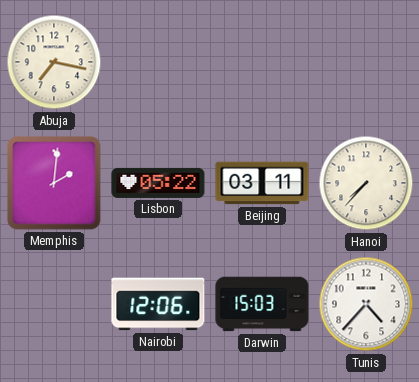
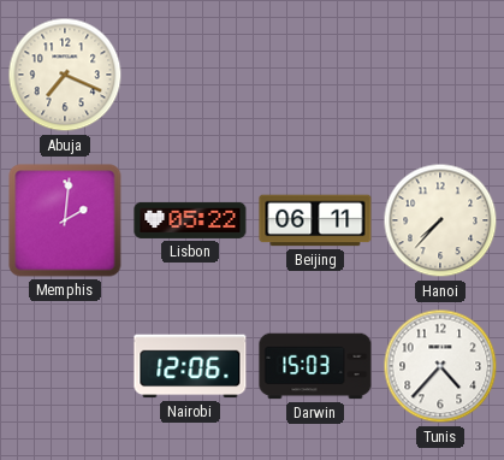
Abuja: 7:17 -> 7:19
Beijing: 03:11 -> 06:11
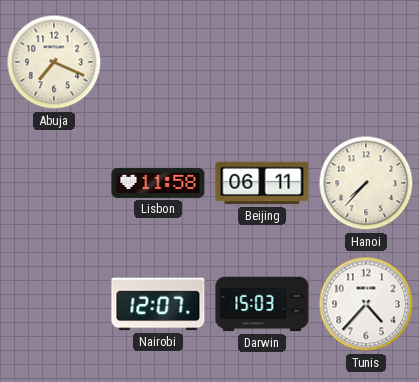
Memphis: 2:01 -> none
Lisbon: 05:22 -> 11:58
Nairobi: 12:06 -> 12:07
